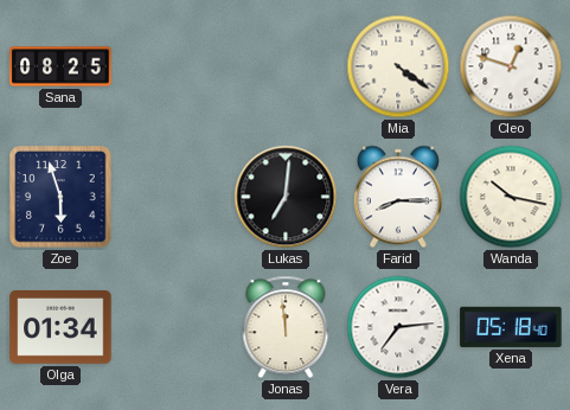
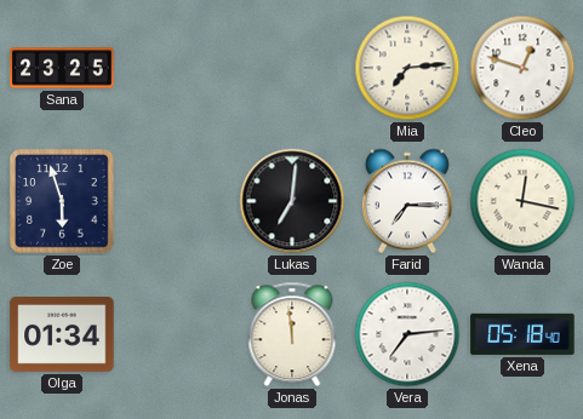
Sana: 08:25 -> 23:25
Mia: 4:21 -> 7:14
Farid: 8:15 -> 7:15
Wanda: 10:17 -> 12:17
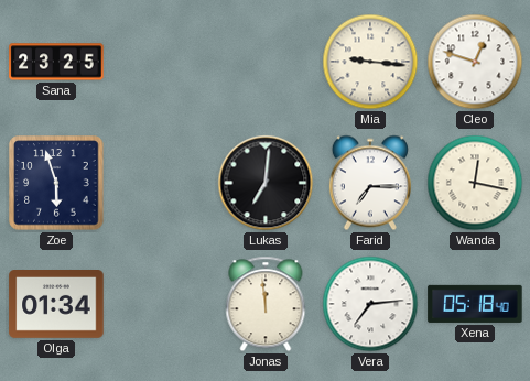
Mia: 7:14 -> 9:16
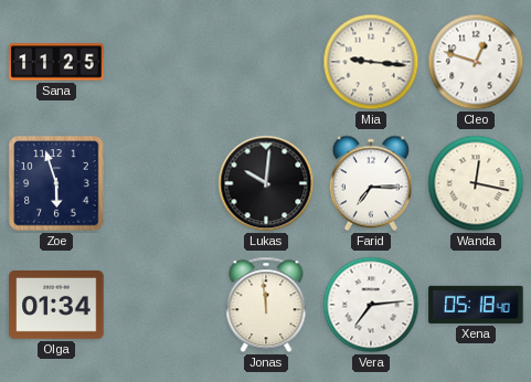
Sana: 23:25 -> 11:25
Lukas: 7:01 -> 10:01
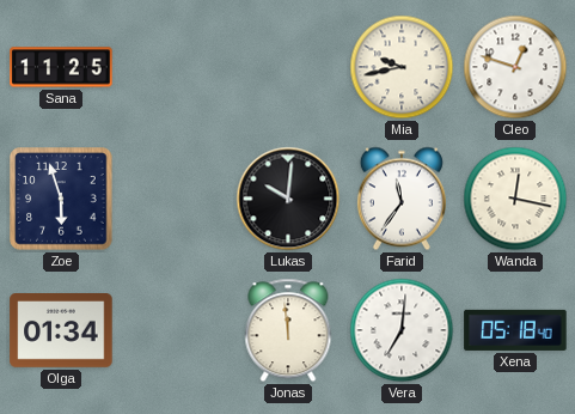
Mia: 9:16 -> 9:43
Farid: 7:15 -> 11:36
Vera: 7:14 -> 7:01
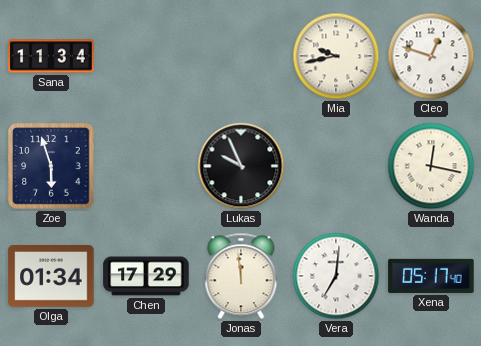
Sana: 11:25 -> 11:34
Lukas: 10:01 -> 9:56
Farid: 11:36 -> none
Chen: none -> 17:29
Xena: 05:18 -> 05:17
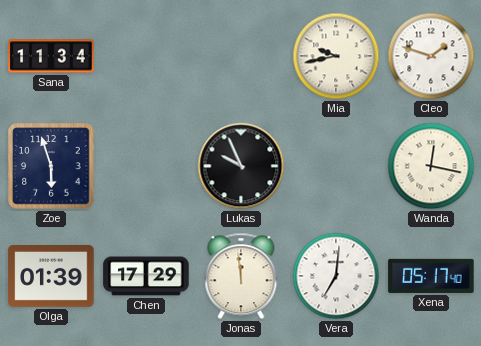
Cleo: 12:48 -> 1:48
Olga: 01:34 -> 01:39
